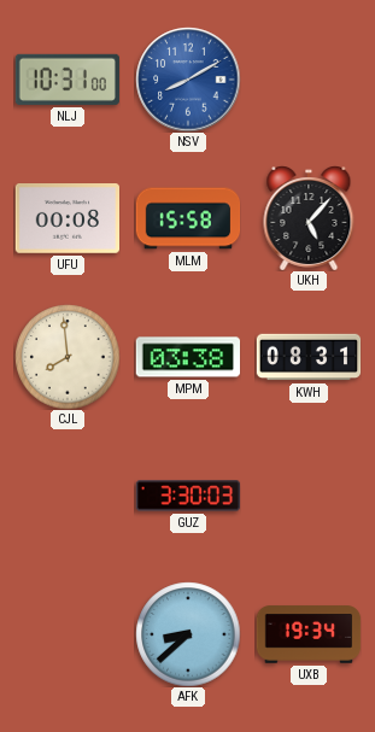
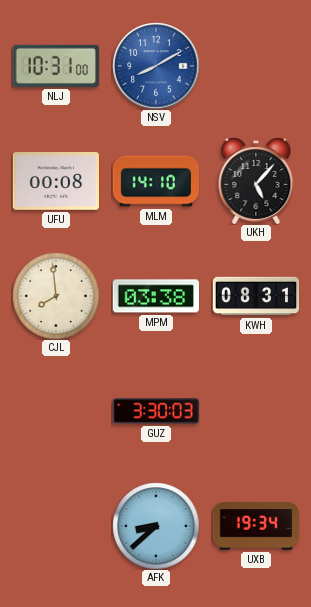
MLM: 15:58 -> 14:10
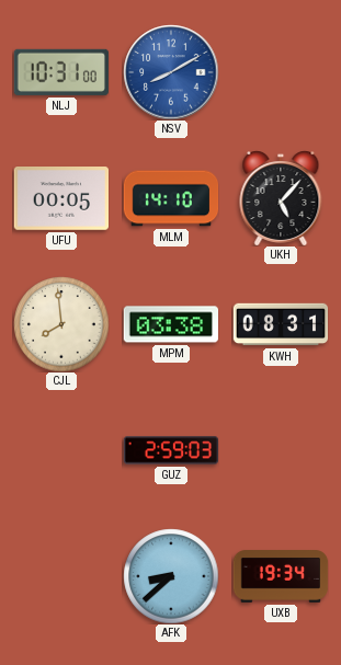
UFU: 00:08 -> 00:05
GUZ: 3:30 -> 2:59
